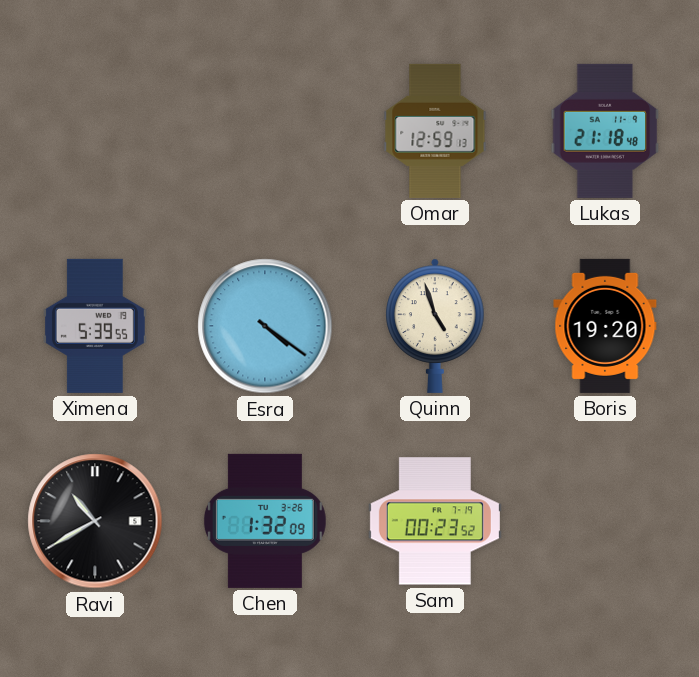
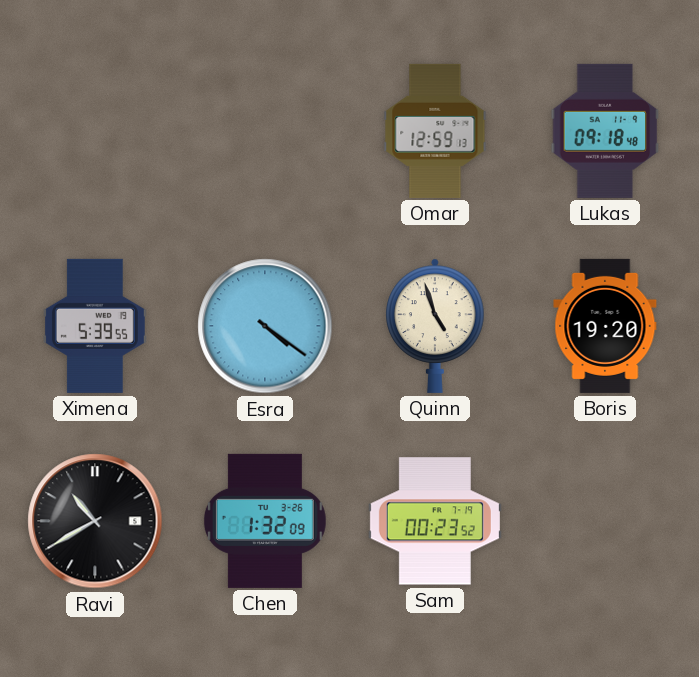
Lukas: 21:18 -> 09:18
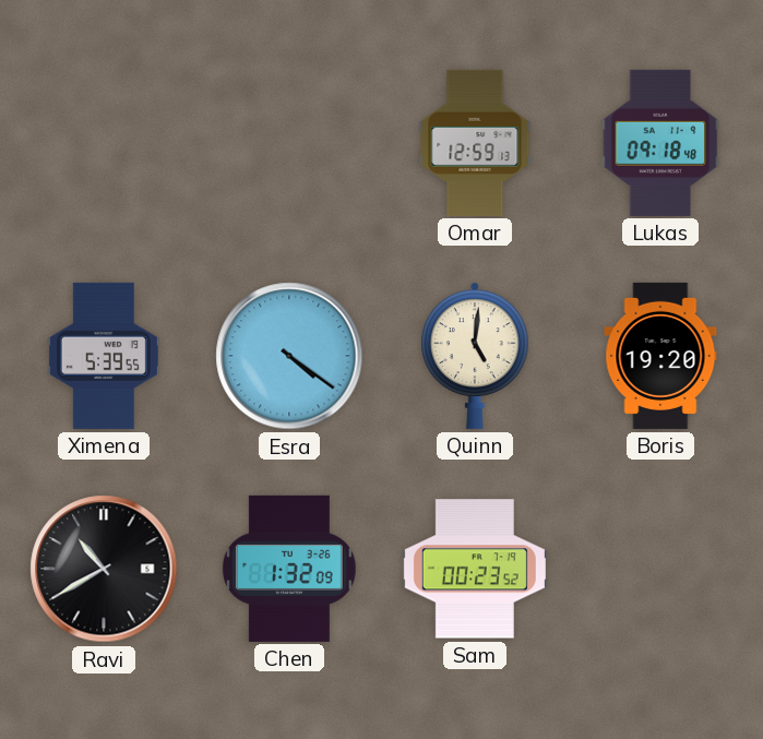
Quinn: 4:57 -> 5:01
